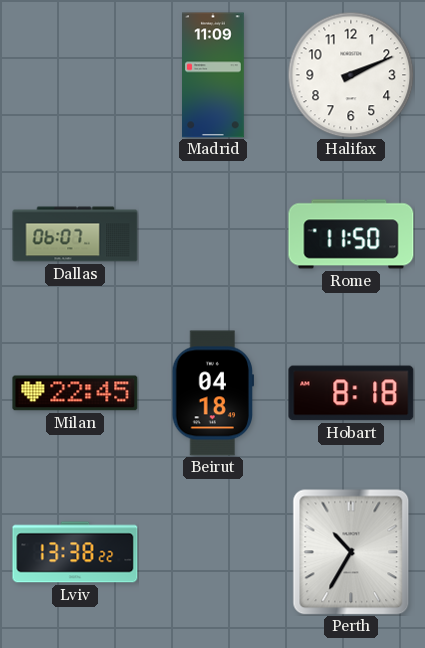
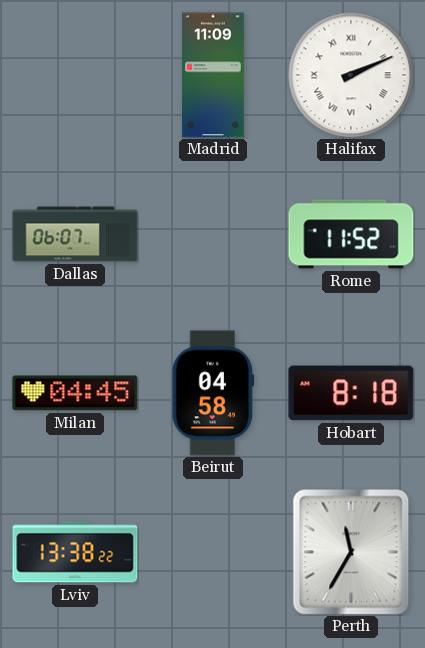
Halifax numerals: Arabic -> Roman
Rome: 11:50 -> 11:52
Milan: 22:45 -> 04:45
Beirut: 04:18 -> 04:58
Perth: 10:35 -> 11:35
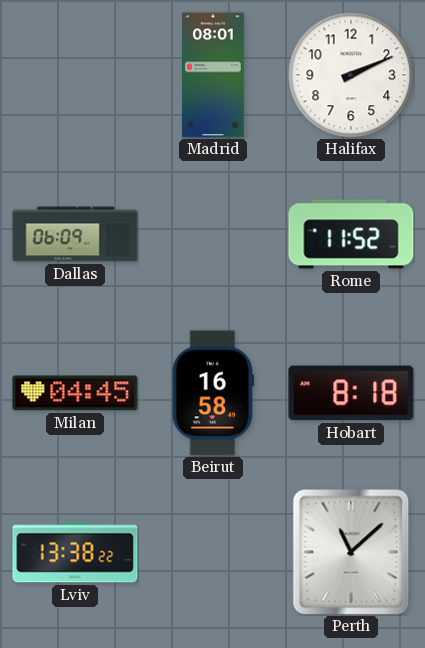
Madrid: 11:09 -> 08:01
Halifax numerals: Roman -> Arabic
Dallas: 06:07 -> 06:09
Beirut: 04:58 -> 16:58
Perth: 11:35 -> 11:08
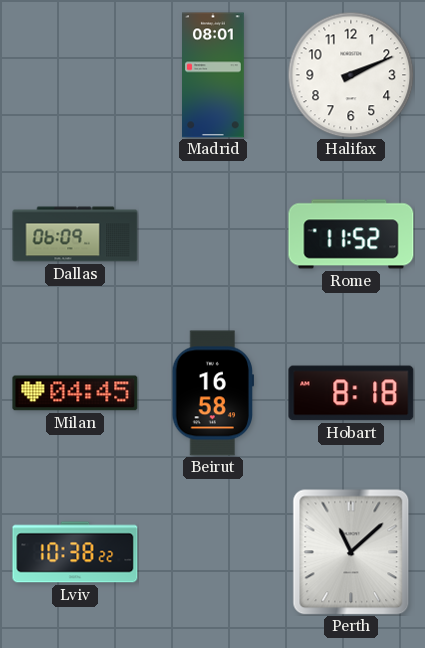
Lviv: 13:38 -> 10:38
